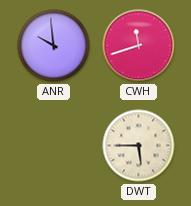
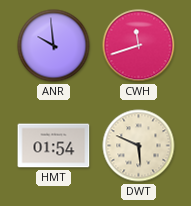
HMT: none -> 01:54
DWT: 5:45 -> 5:49
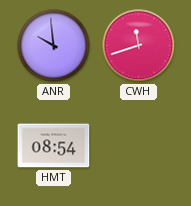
HMT: 01:54 -> 08:54
DWT: 5:49 -> none
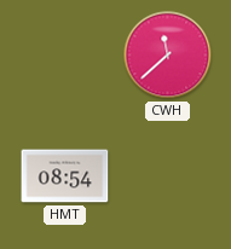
ANR: 9:59 -> none
CWH: 11:42 -> 11:38
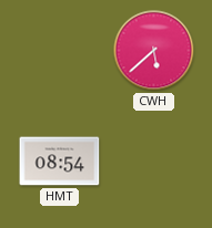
CWH: 11:38 -> 5:38
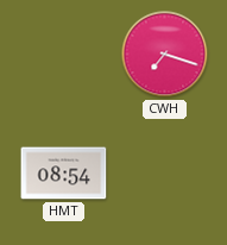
CWH: 5:38 -> 7:18
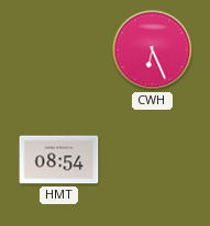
CWH: 7:18 -> 6:26
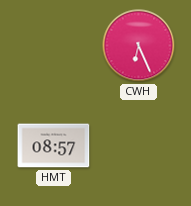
HMT: 08:54 -> 08:57
